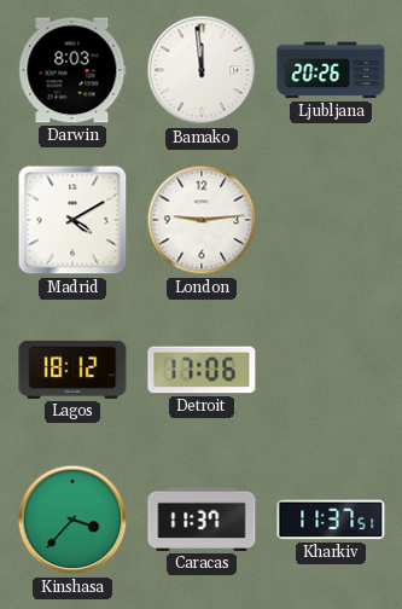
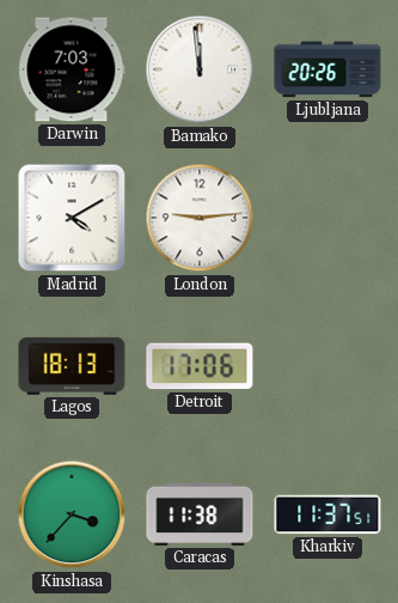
Darwin: 8:03 -> 7:03
Lagos: 18:12 -> 18:13
Caracas: 11:37 -> 11:38
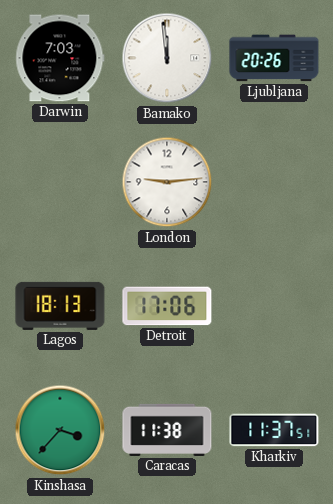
Madrid: 4:10 -> none
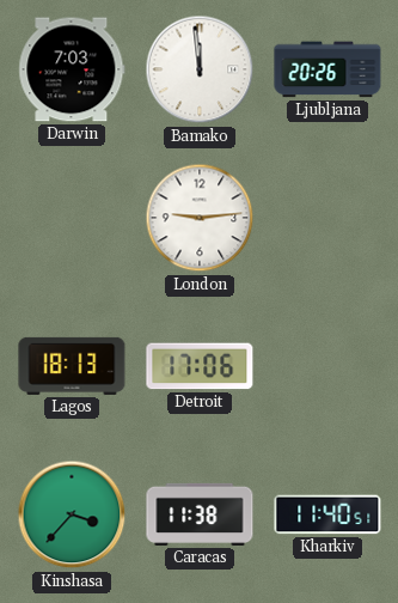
Kharkiv: 11:37 -> 11:40
